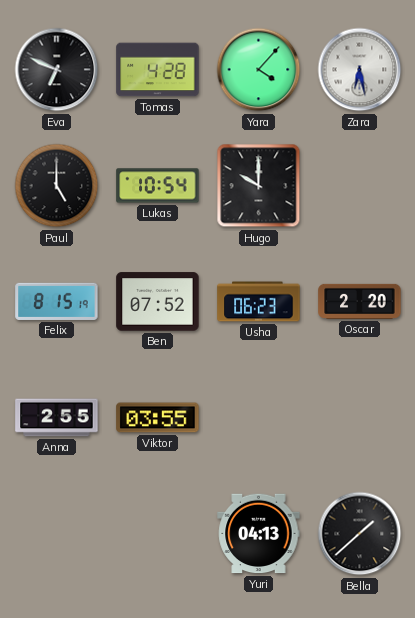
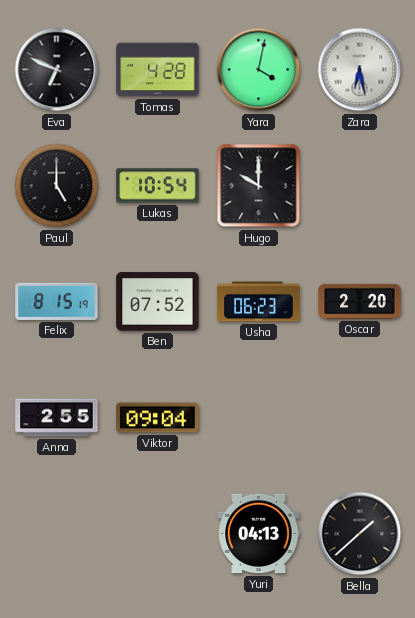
Yara: 4:07 -> 4:02
Viktor: 03:55 -> 09:04
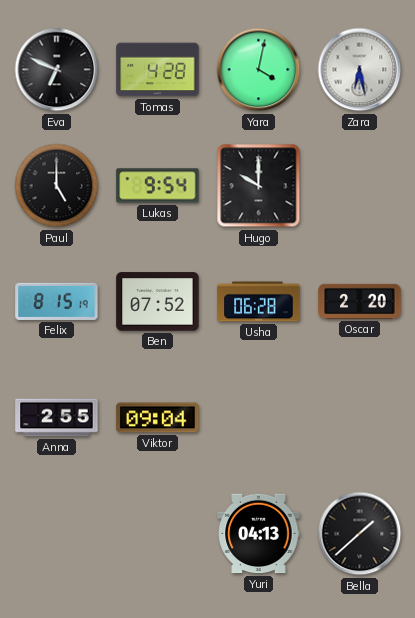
Lukas: 10:54 -> 9:54
Usha: 06:23 -> 06:28
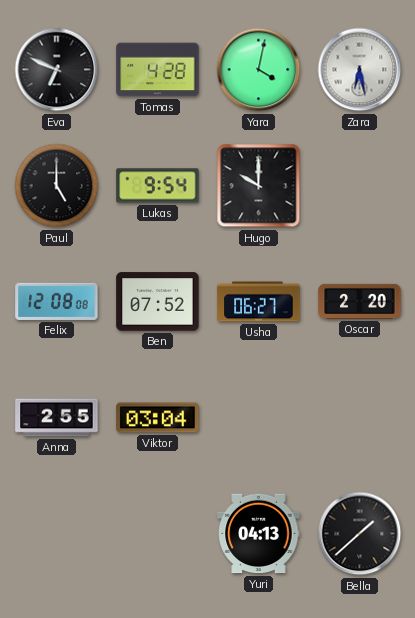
Felix: 8:15 -> 12:08
Usha: 06:28 -> 06:27
Viktor: 09:04 -> 03:04
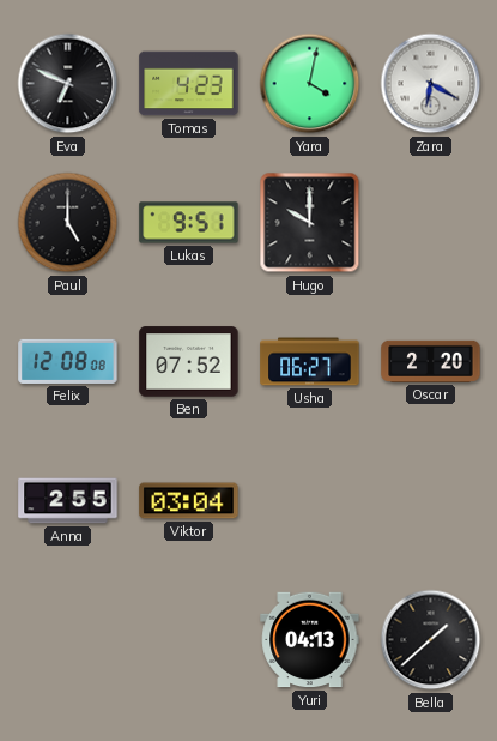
Tomas: 4:28 -> 4:23
Zara: 6:28 -> 6:20
Lukas: 9:54 -> 9:51
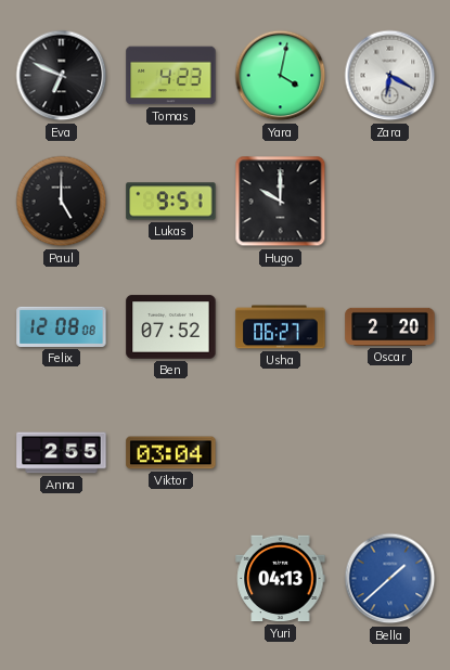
Bella dial: black -> blue
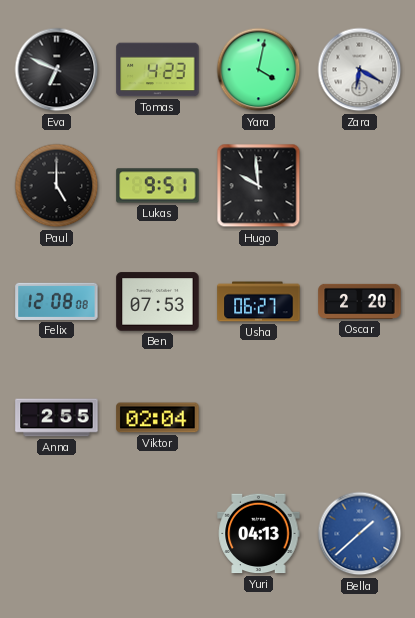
Hugo: 10:00 -> 9:59
Ben: 07:52 -> 07:53
Viktor: 03:04 -> 02:04
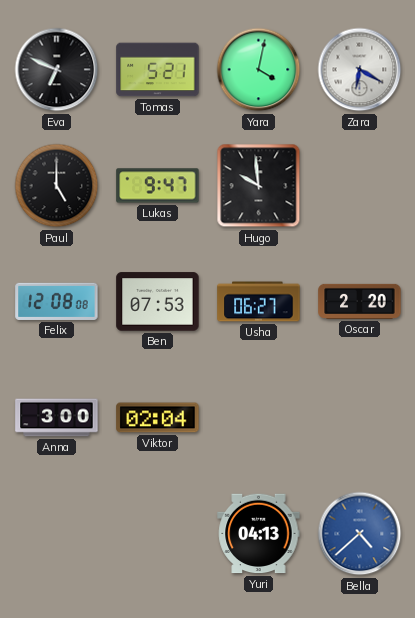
Tomas: 4:23 -> 5:21
Lukas: 9:51 -> 9:47
Anna: 2:55 -> 3:00
Bella: 1:38 -> 4:38
